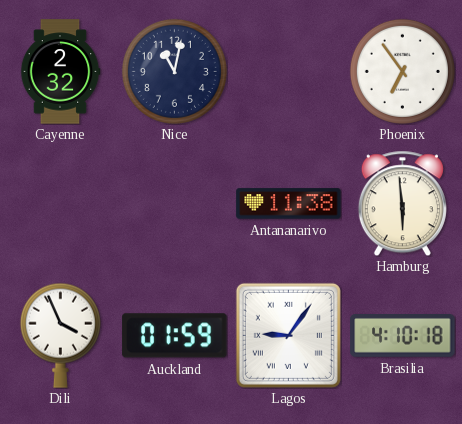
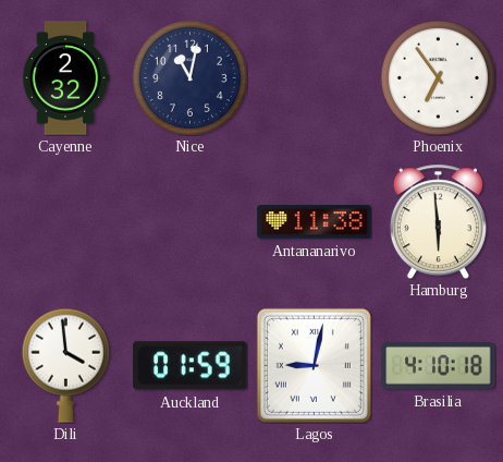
Dili: 3:56 -> 3:59
Lagos: 9:06 -> 9:02
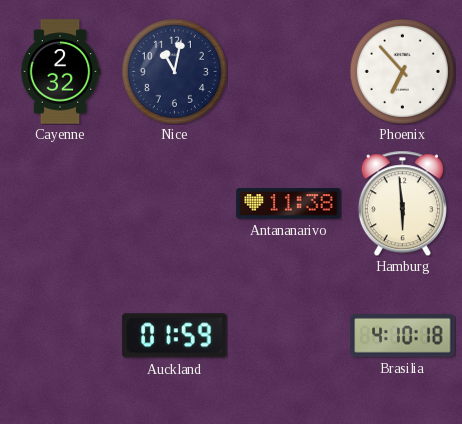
Phoenix: 6:54 -> 6:53
Dili: 3:59 -> none
Lagos: 9:02 -> none
